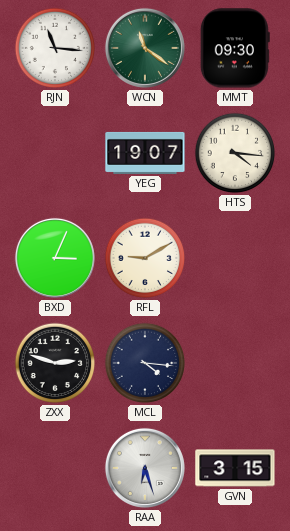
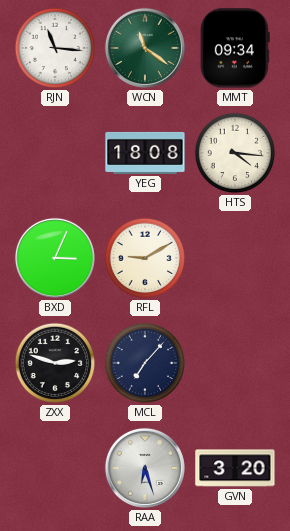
MMT: 09:30 -> 09:34
YEG: 19:07 -> 18:08
MCL: 4:16 -> 7:07
GVN: 3:15 -> 3:20
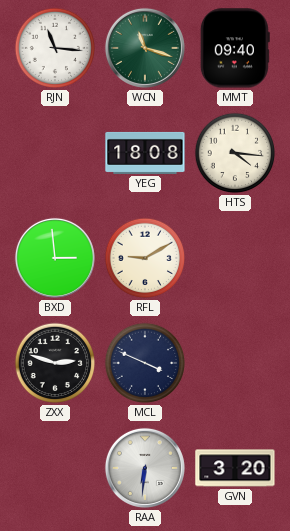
WCN: 11:21 -> 11:18
MMT: 09:34 -> 09:40
BXD: 3:04 -> 2:59
MCL: 7:07 -> 3:49
RAA: 6:27 -> 6:31
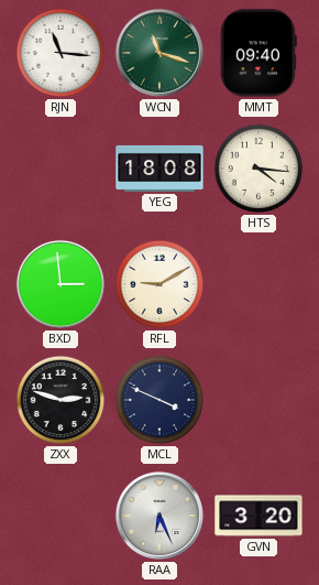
RAA: 6:31 -> 6:26
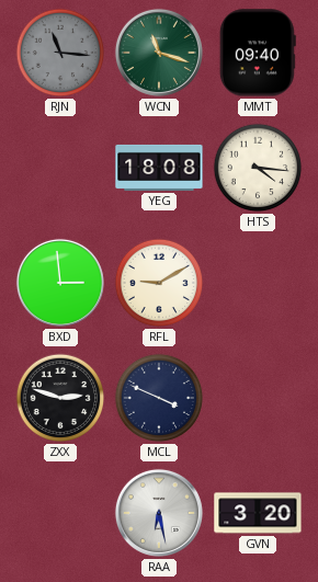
RJN dial: white -> grey
RAA: 6:26 -> 6:28
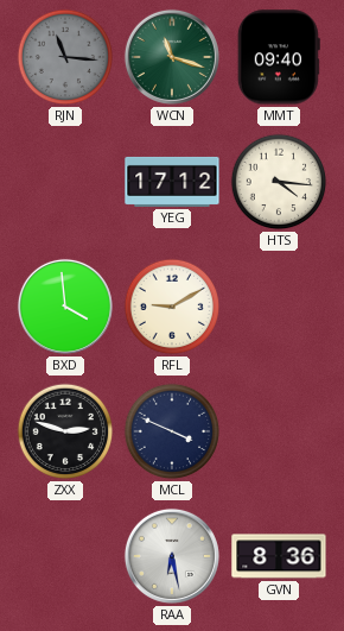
YEG: 18:08 -> 17:12
BXD: 2:59 -> 3:59
GVN: 3:20 -> 8:36
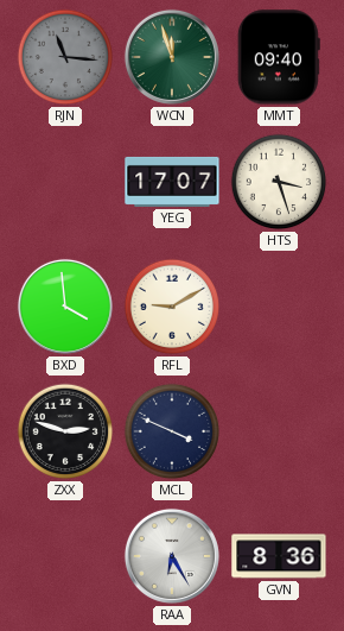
WCN: 11:18 -> 11:57
YEG: 17:12 -> 17:07
HTS: 4:16 -> 3:27
RAA: 6:28 -> 6:25
